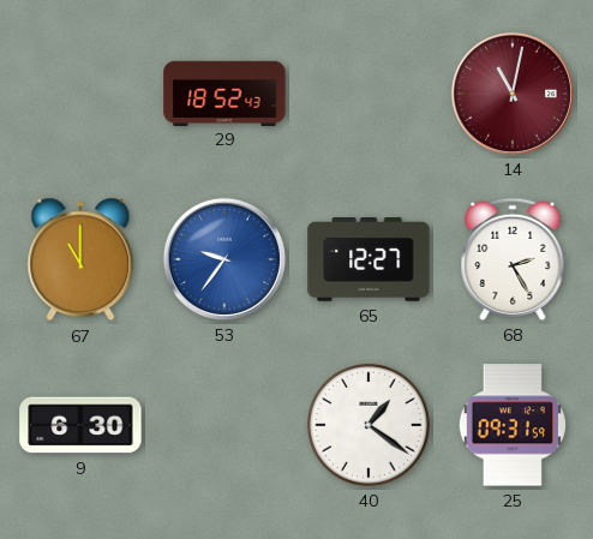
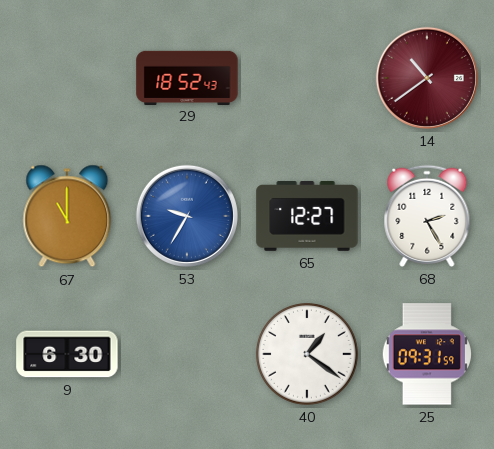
14: 11:02 -> 10:39
53: 9:36 -> 9:35
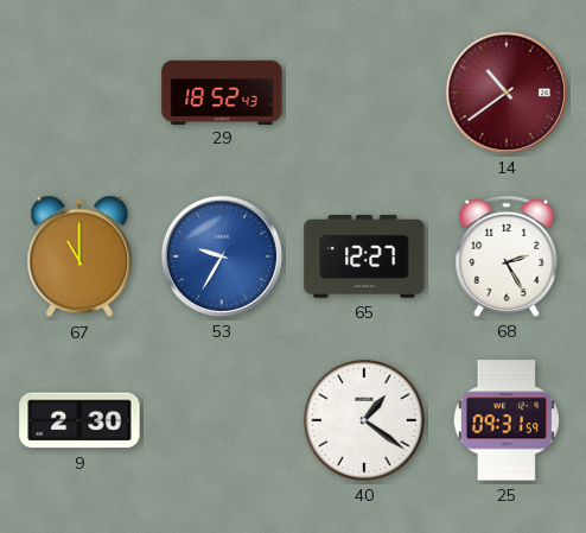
9: 6:30 -> 2:30
